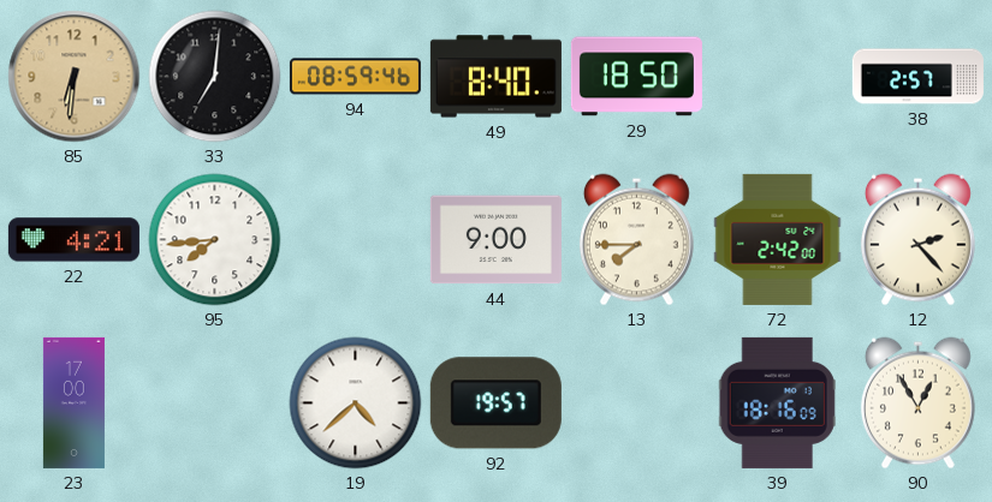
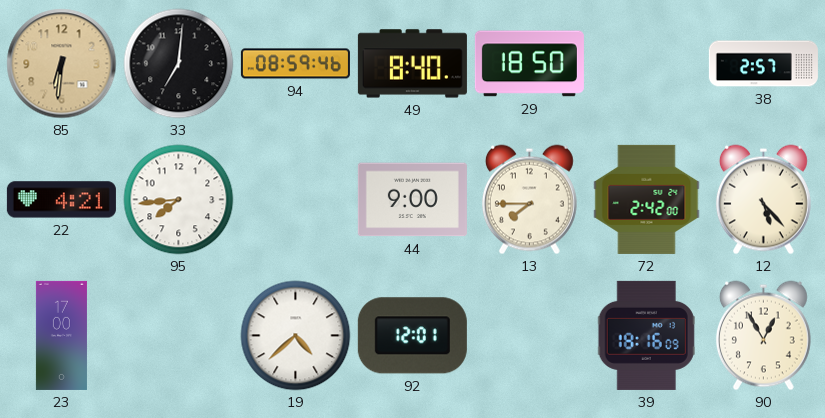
12: 2:23 -> 5:23
92: 19:57 -> 12:01
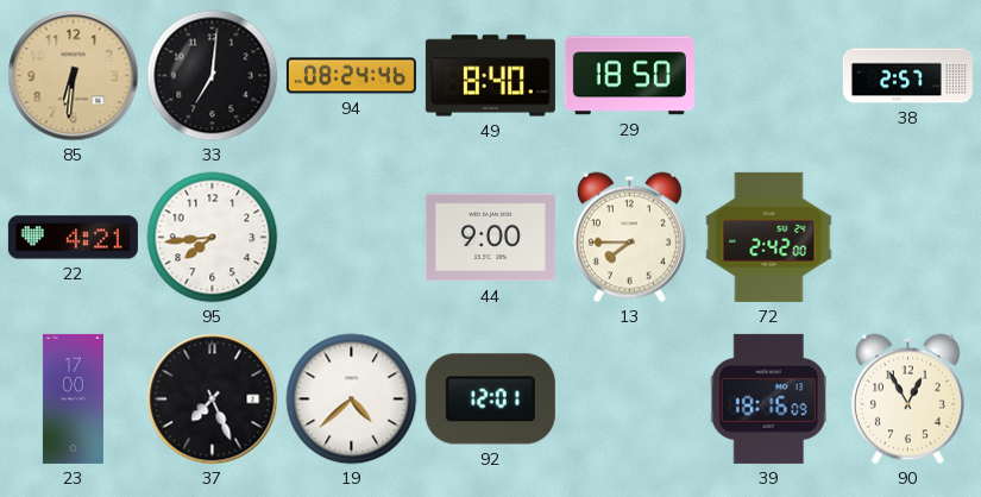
94: 08:59 -> 08:24
12: 5:23 -> none
37: none -> 7:26
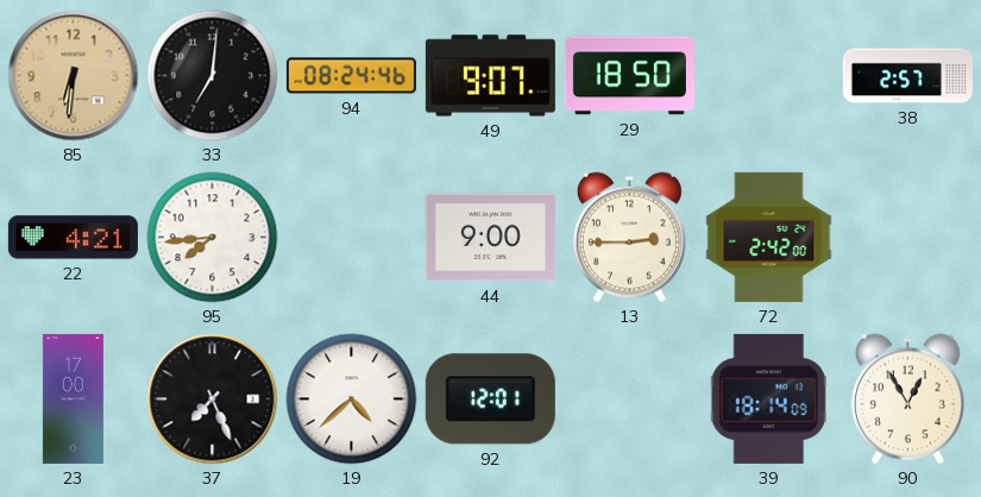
49: 8:40 -> 9:07
13: 7:45 -> 2:45
39: 18:16 -> 18:14
